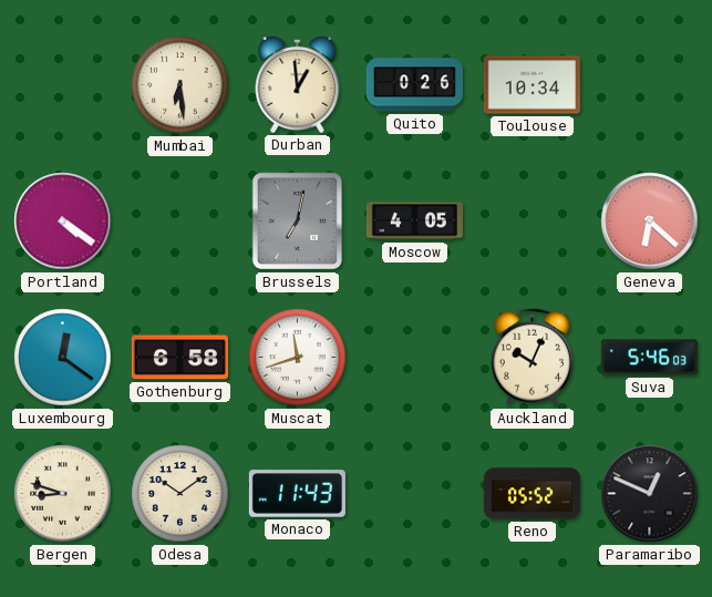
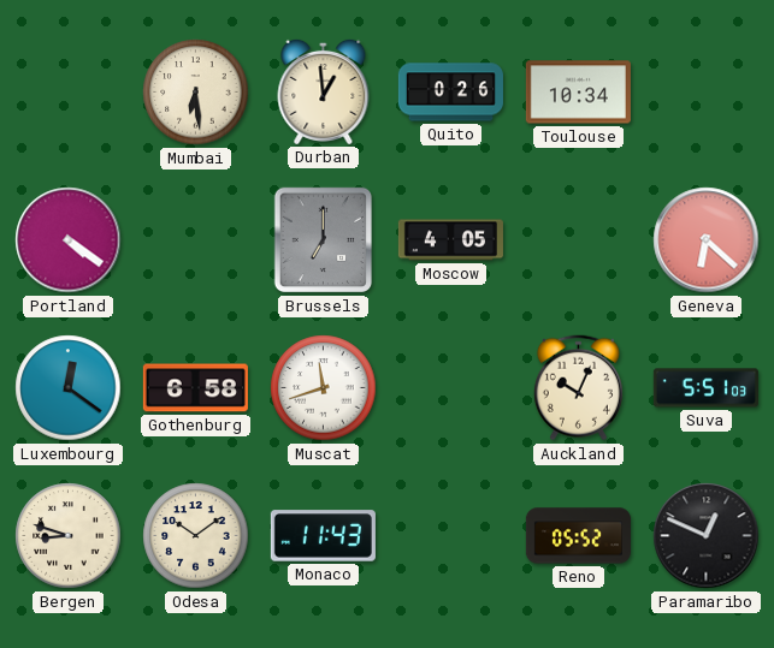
Brussels: 7:02 -> 7:00
Suva: 5:46 -> 5:51
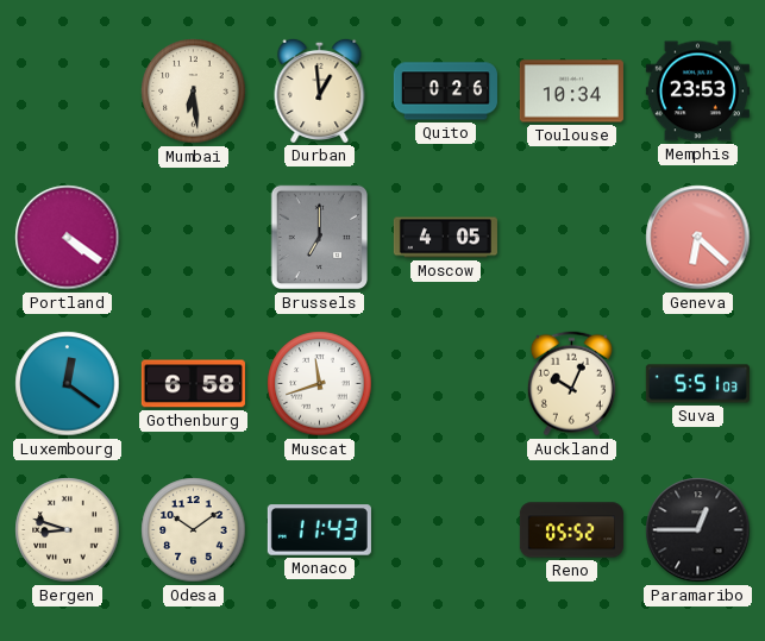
Memphis: none -> 23:53
Paramaribo: 12:49 -> 12:45
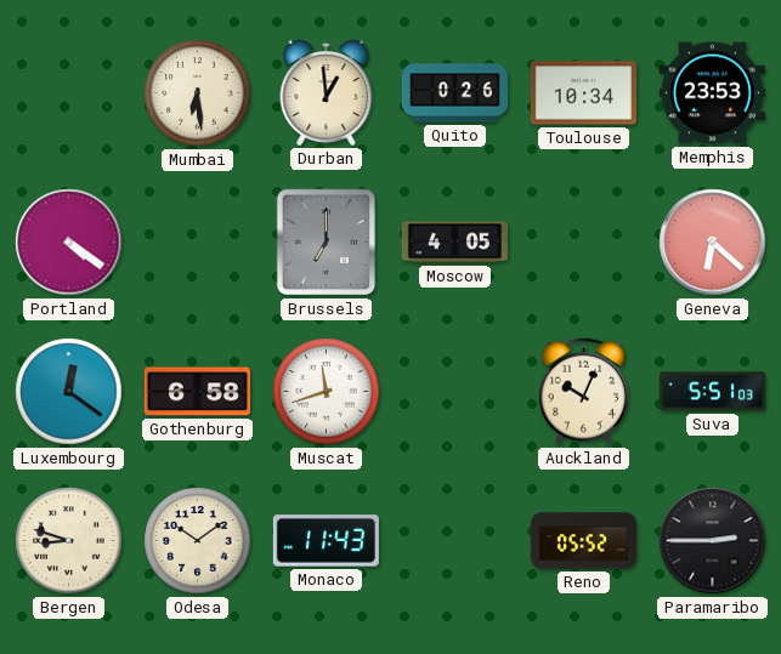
Paramaribo: 12:45 -> 2:45
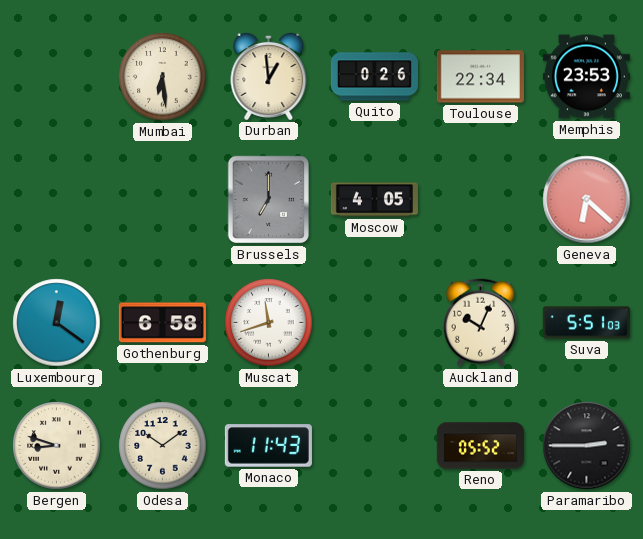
Toulouse: 10:34 -> 22:34
Portland: 4:21 -> none
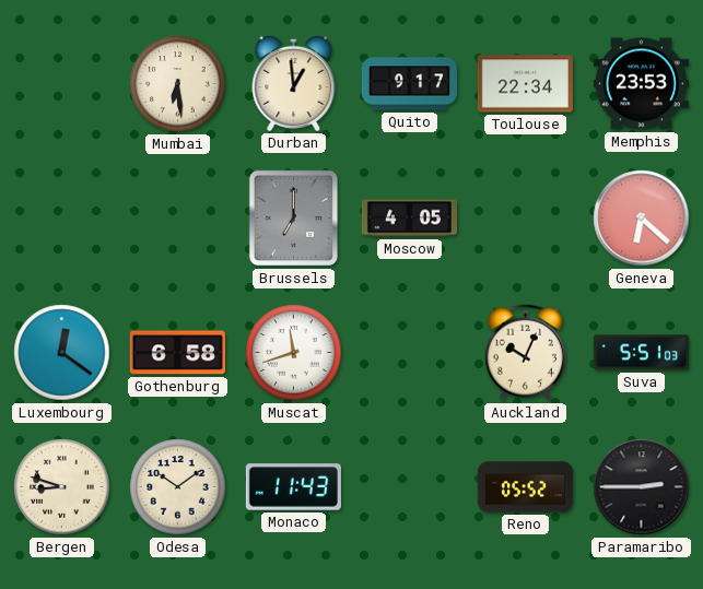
Quito: 0:26 -> 9:17
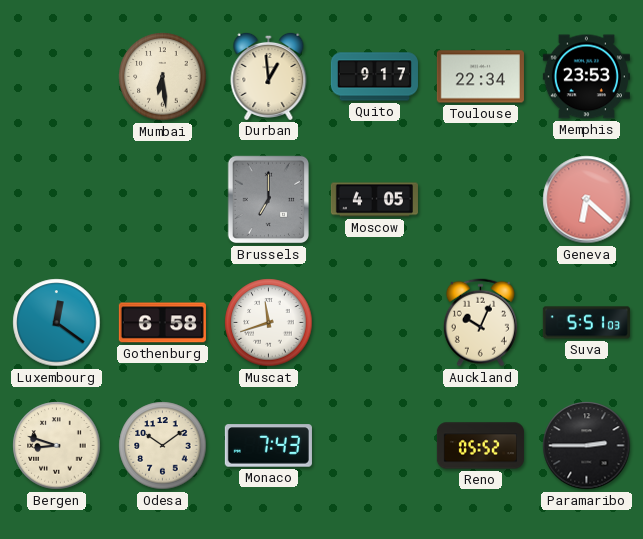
Monaco: 11:43 -> 7:43
